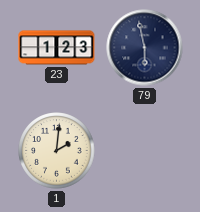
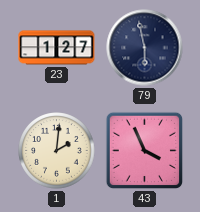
23: 1:23 -> 1:27
43: none -> 3:56
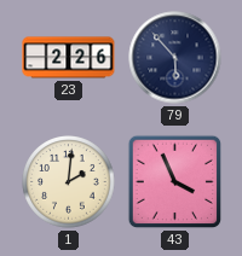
23: 1:27 -> 2:26
79: 5:58 -> 5:53
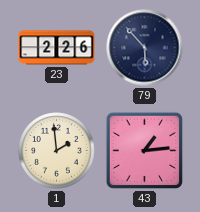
1: 2:01 -> 1:59
43: 3:56 -> 1:14
